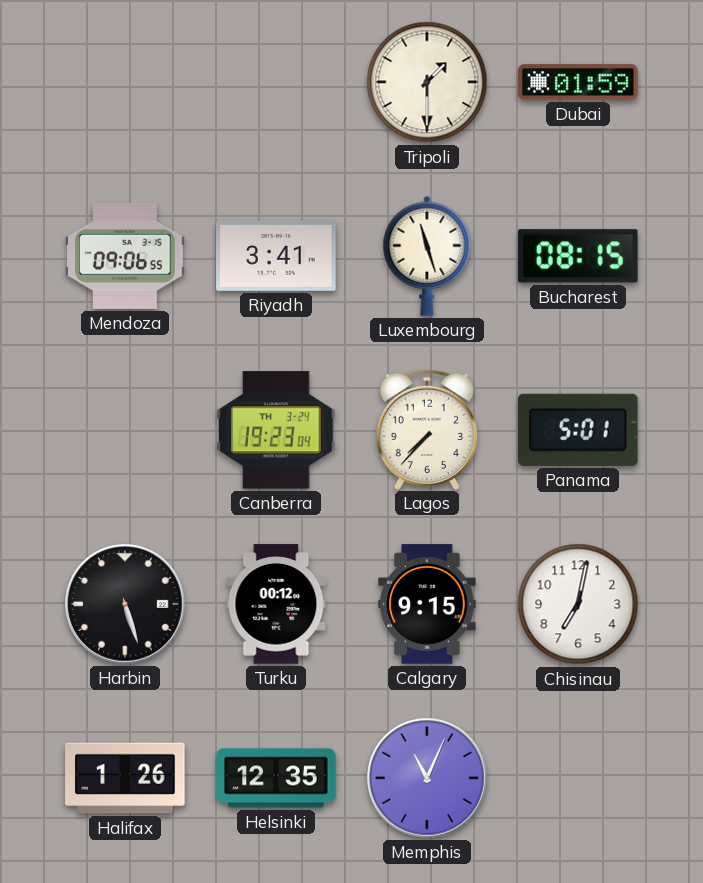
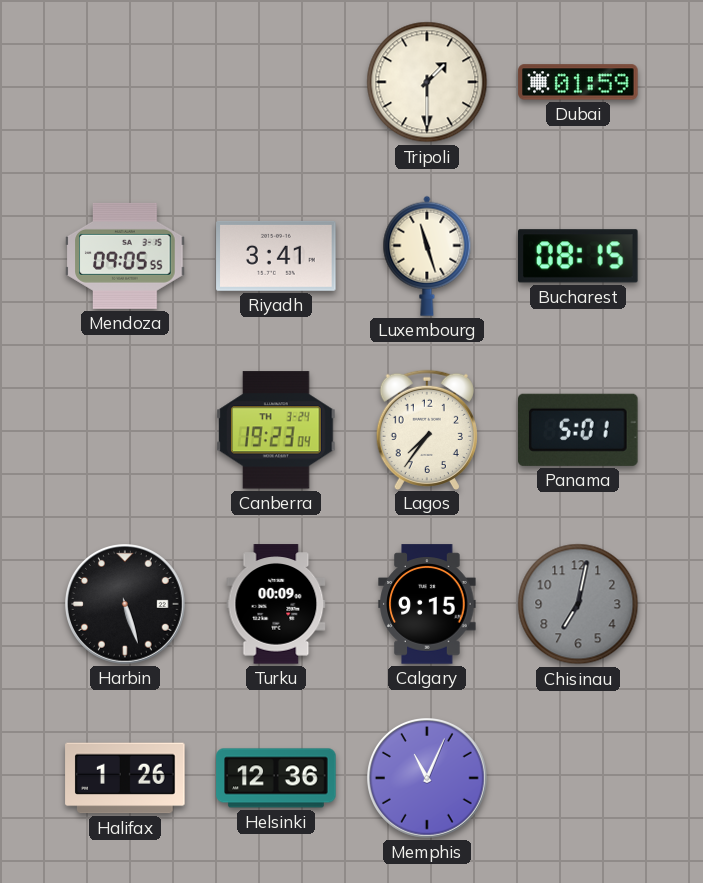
Mendoza: 09:06 -> 09:05
Lagos: 7:37 -> 7:36
Turku: 00:12 -> 00:09
Chisinau dial: white -> grey
Helsinki: 12:35 -> 12:36
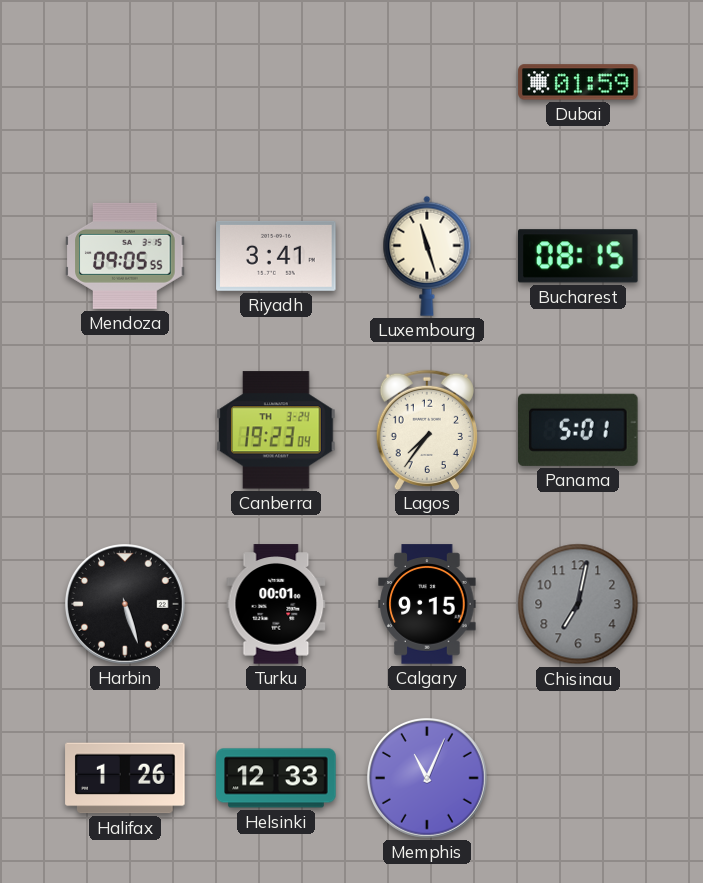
Tripoli: 1:30 -> none
Turku: 00:09 -> 00:01
Helsinki: 12:36 -> 12:33
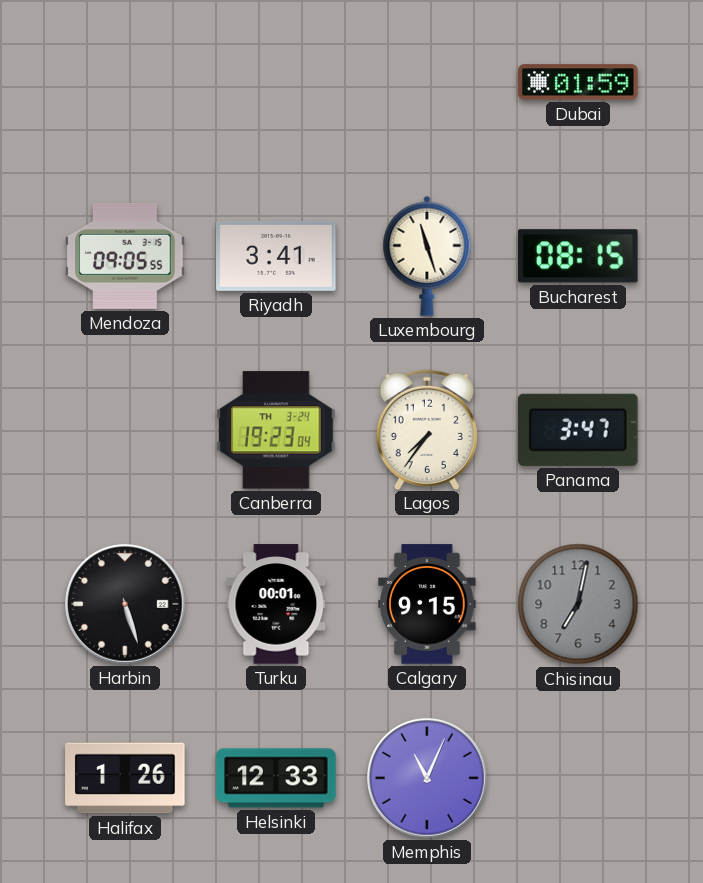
Panama: 5:01 -> 3:47
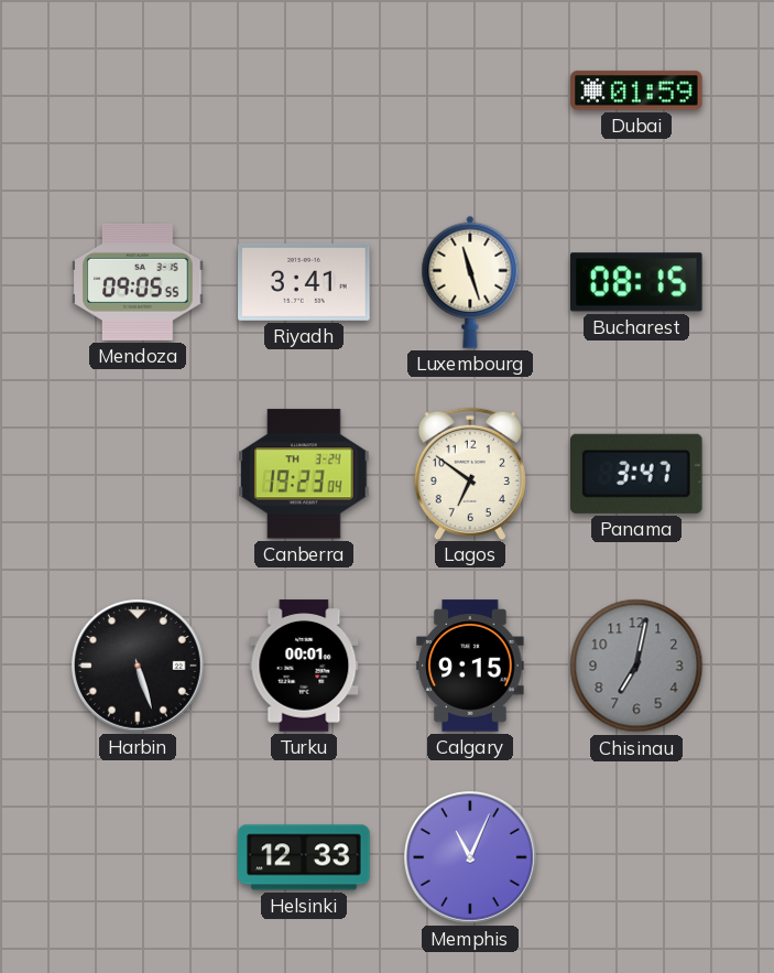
Lagos: 7:36 -> 6:51
Halifax: 1:26 -> none
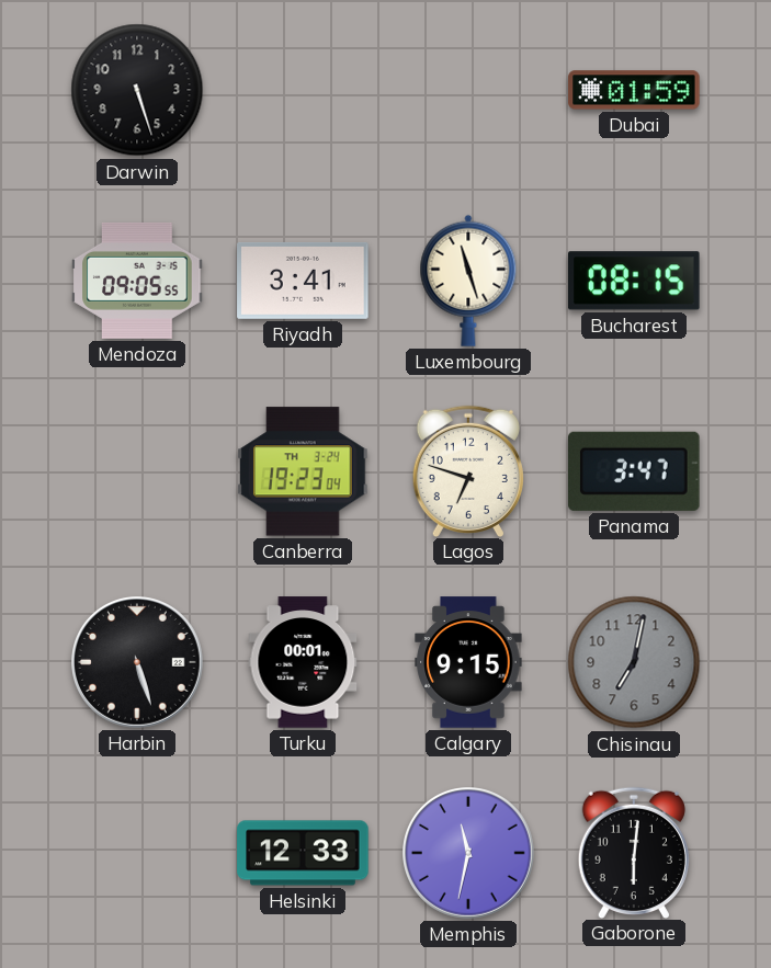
Darwin: none -> 5:27
Lagos: 6:51 -> 6:48
Memphis: 11:04 -> 11:32
Gaborone: none -> 6:01
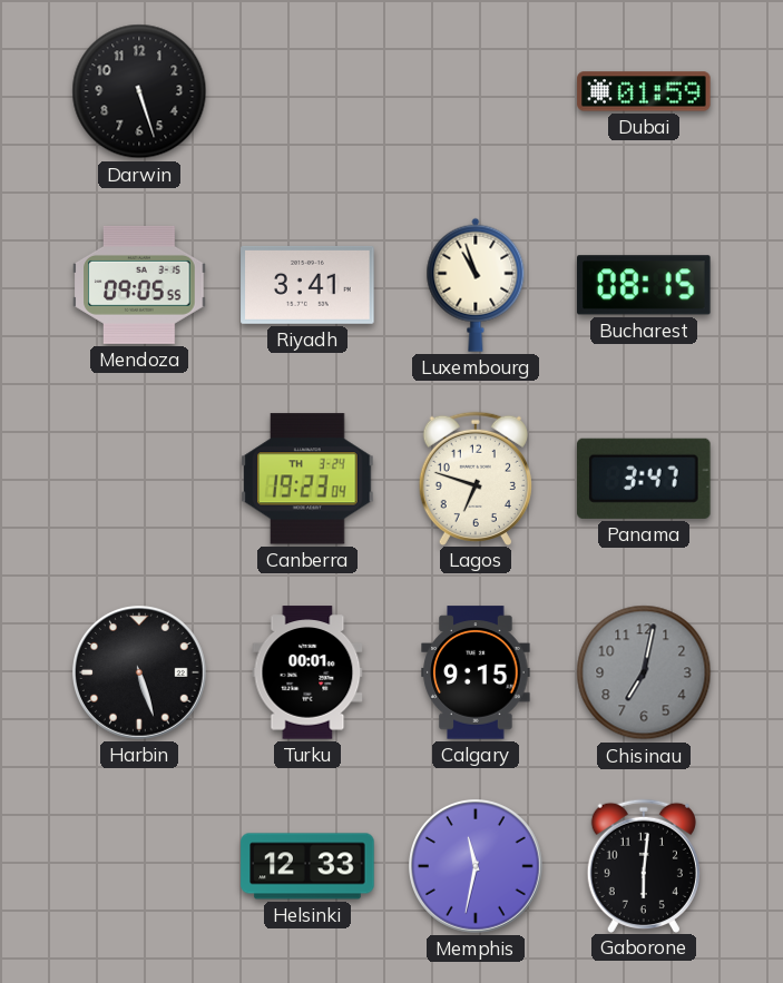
Luxembourg: 11:27 -> 10:57
